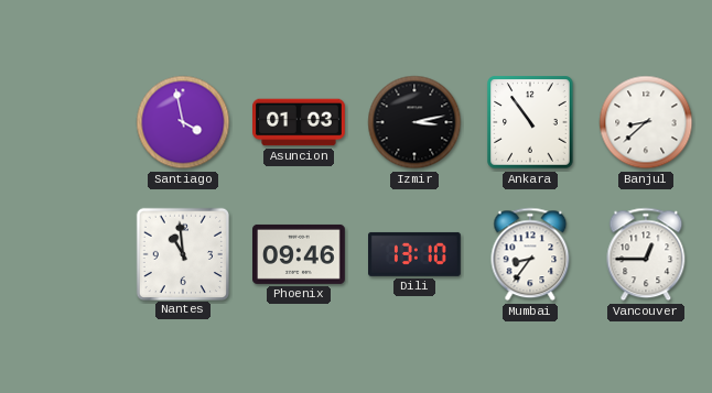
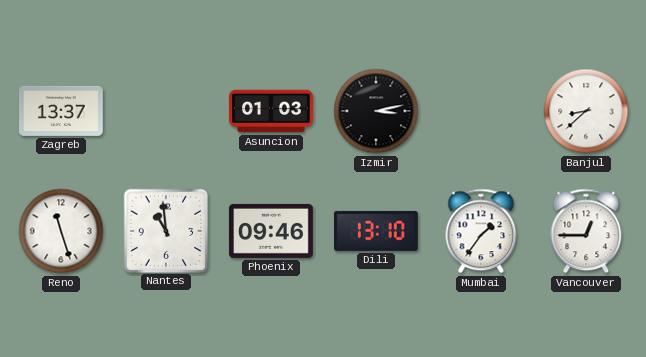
Zagreb: none -> 13:37
Santiago: 3:58 -> none
Ankara: 10:54 -> none
Reno: none -> 11:27
Mumbai: 8:36 -> 1:36
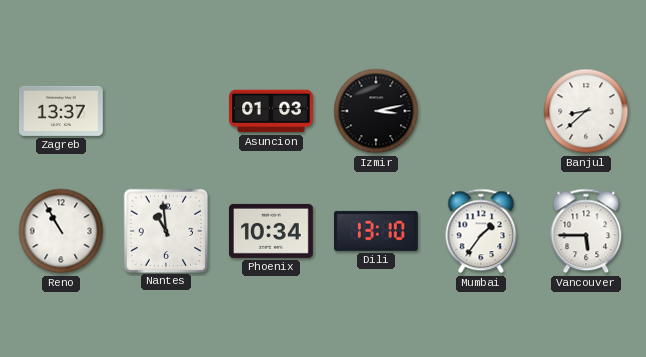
Reno: 11:27 -> 10:55
Phoenix: 09:46 -> 10:34
Vancouver: 12:45 -> 5:45
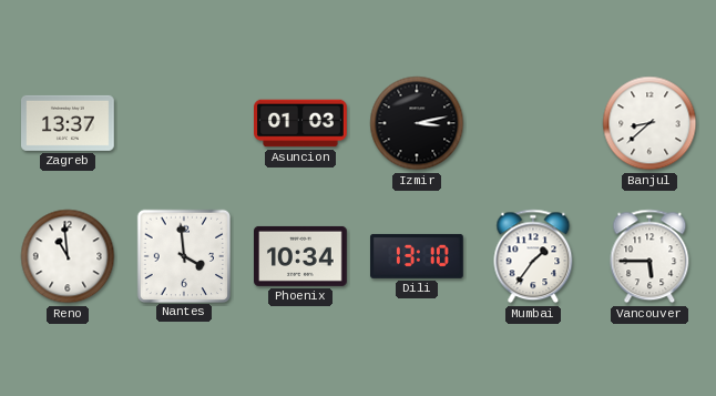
Reno: 10:55 -> 10:59
Nantes: 10:59 -> 3:59
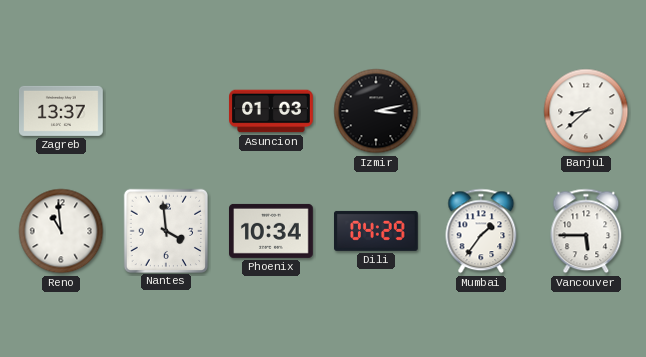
Dili: 13:10 -> 04:29
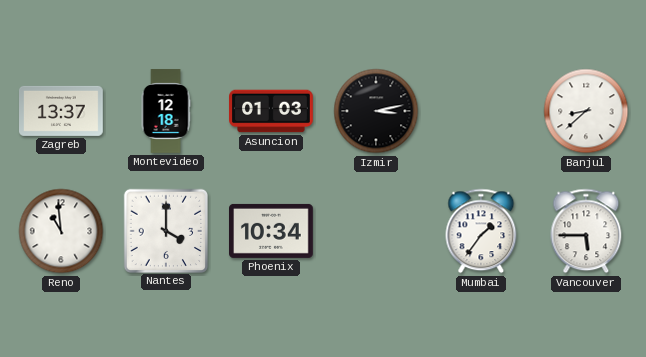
Montevideo: none -> 12:18
Nantes: 3:59 -> 4:00
Dili: 04:29 -> none
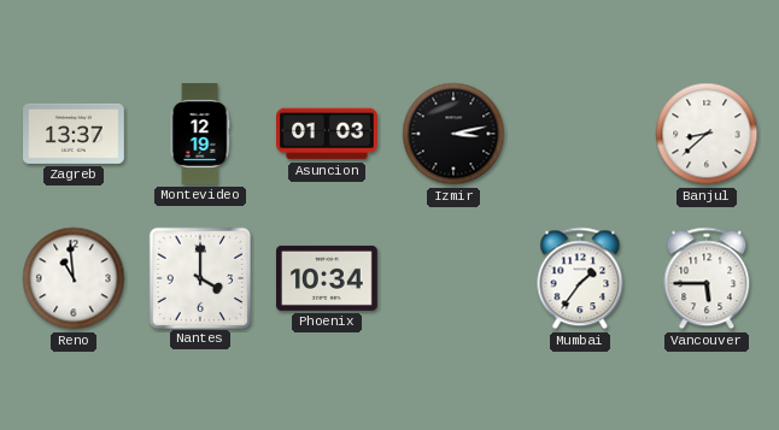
Montevideo: 12:18 -> 12:19
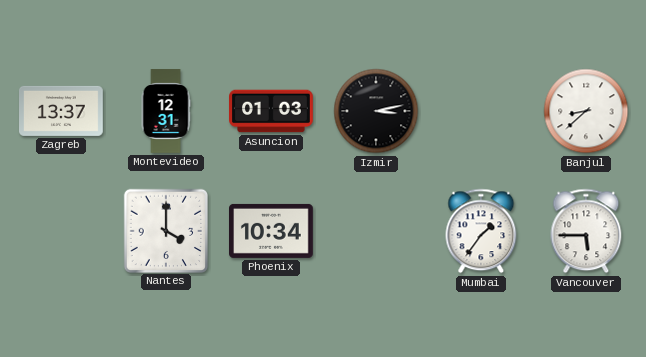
Montevideo: 12:19 -> 12:31
Reno: 10:59 -> none
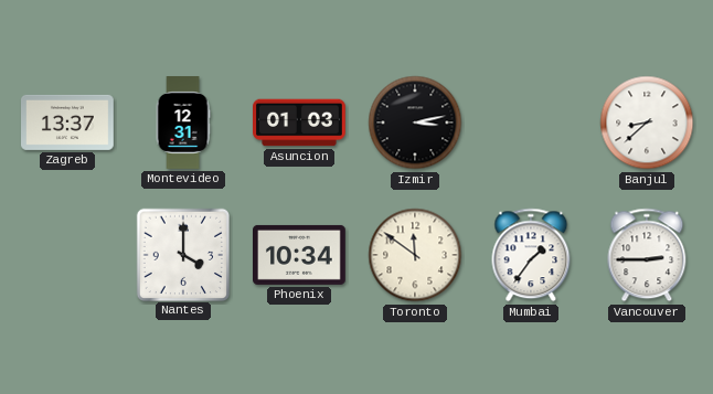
Toronto: none -> 11:51
Vancouver: 5:45 -> 2:45
